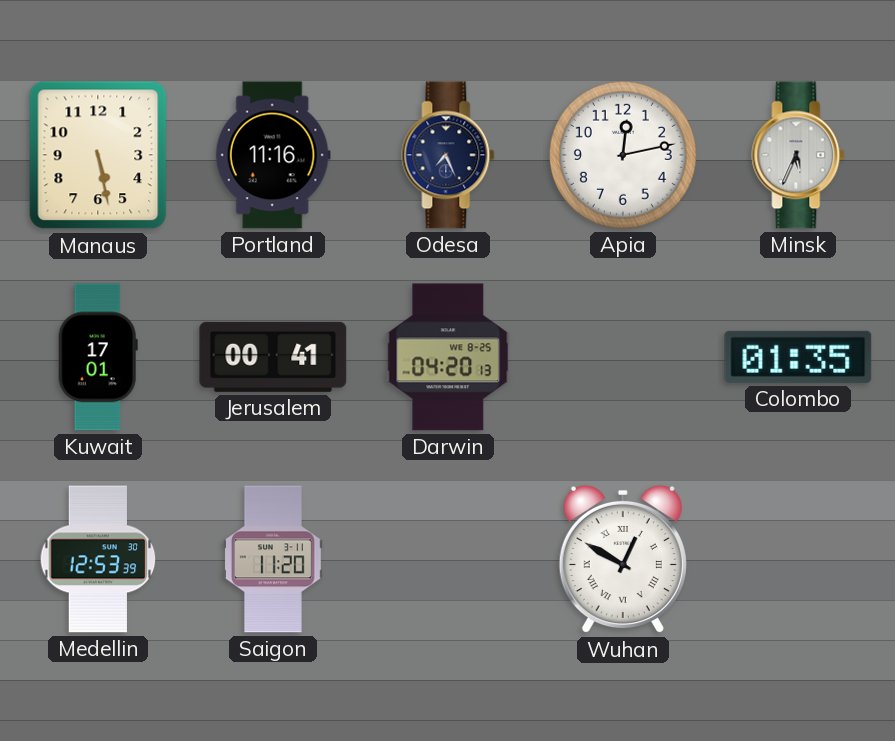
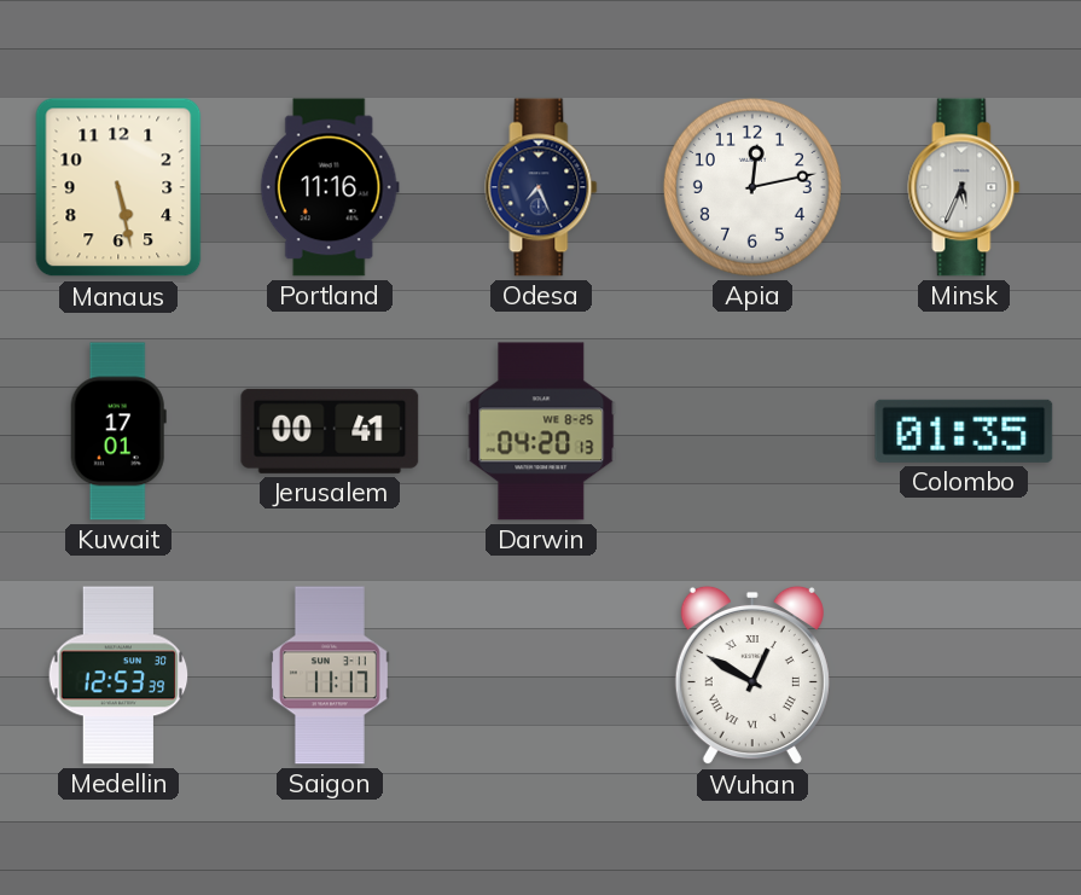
Saigon: 11:20 -> 11:17
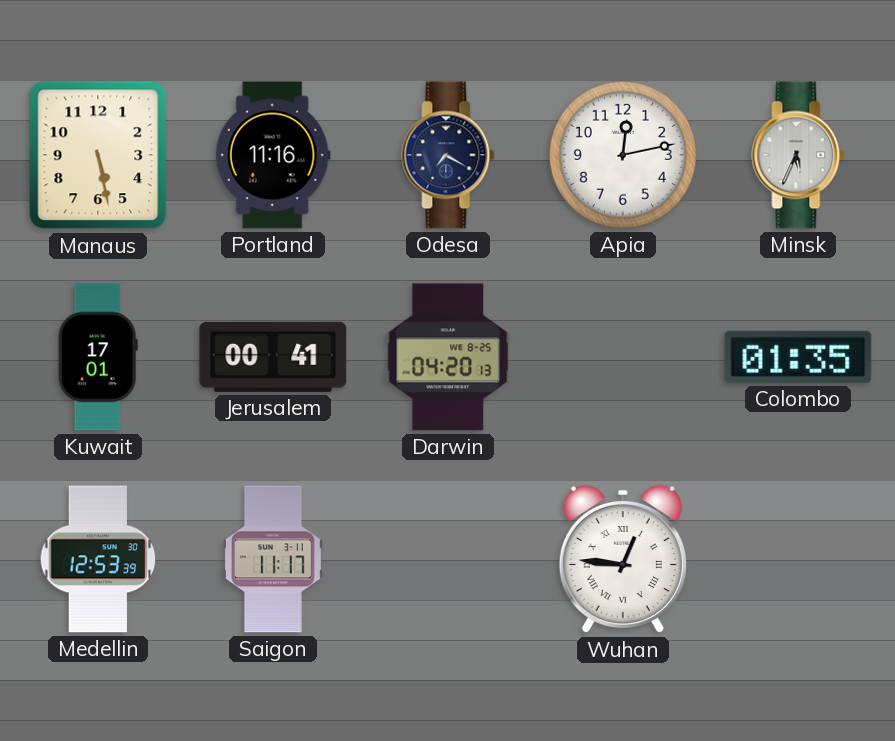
Odesa: 7:26 -> 7:20
Wuhan: 12:50 -> 12:46
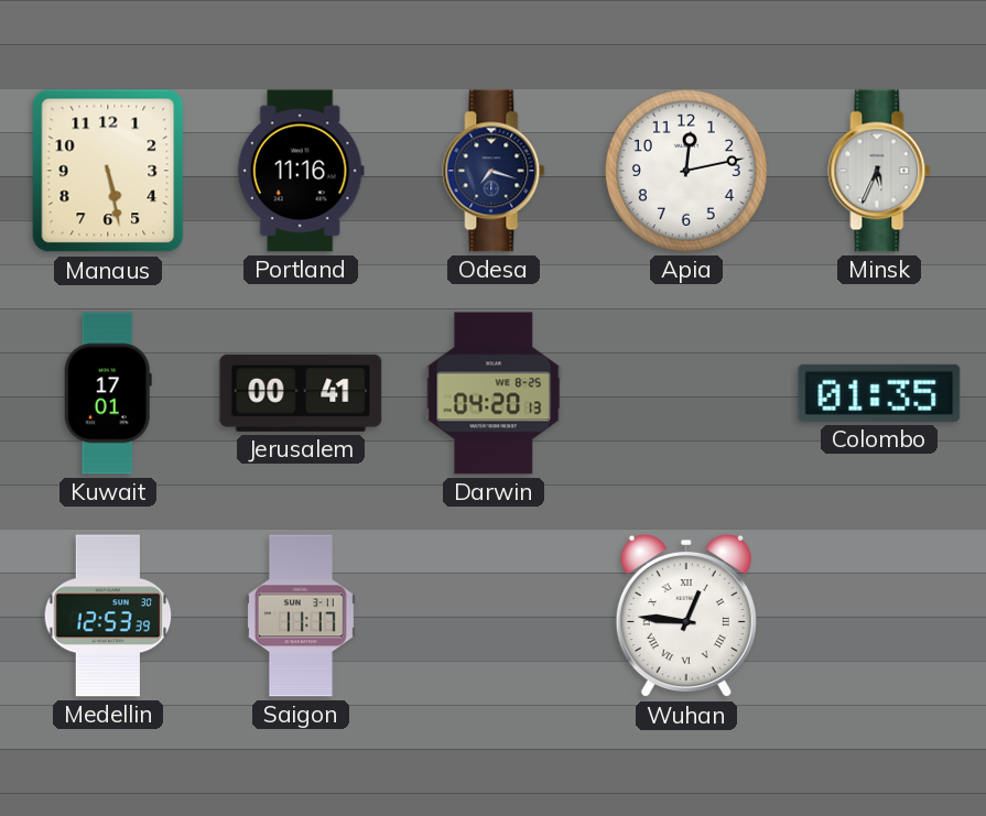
Odesa: 7:20 -> 7:18
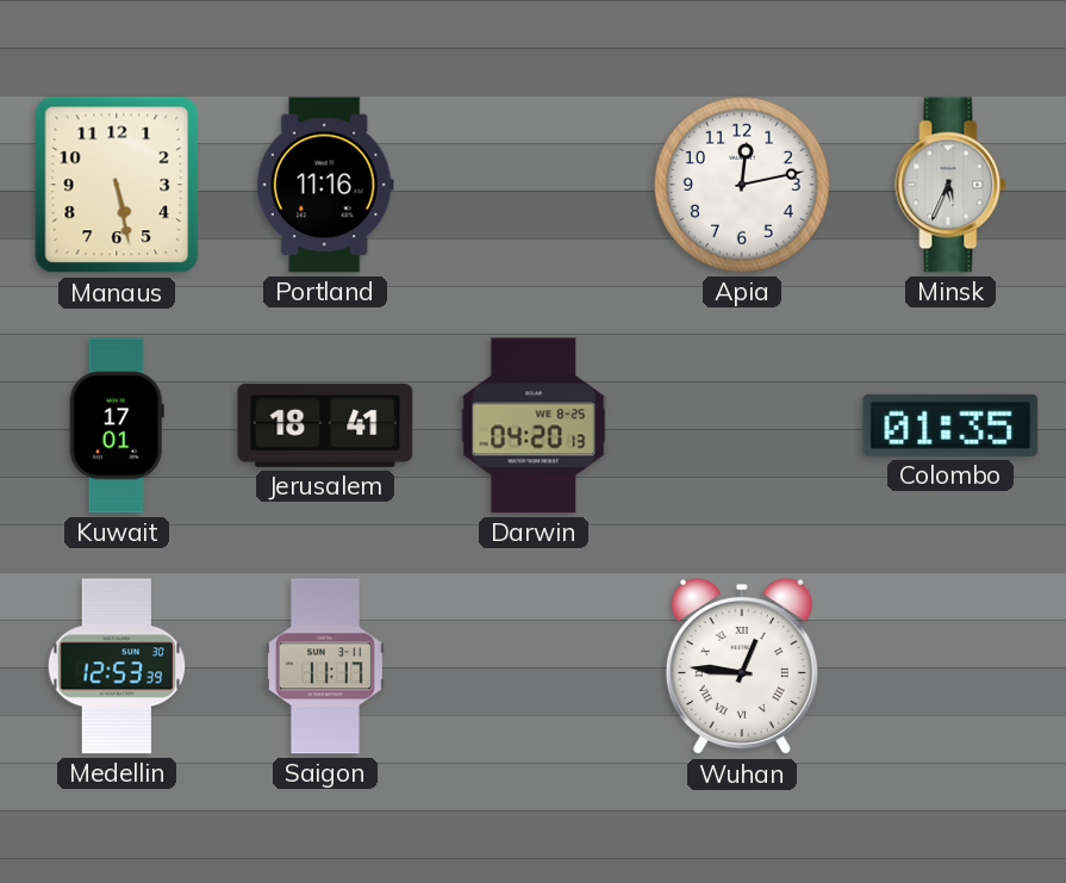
Odesa: 7:18 -> none
Jerusalem: 00:41 -> 18:41
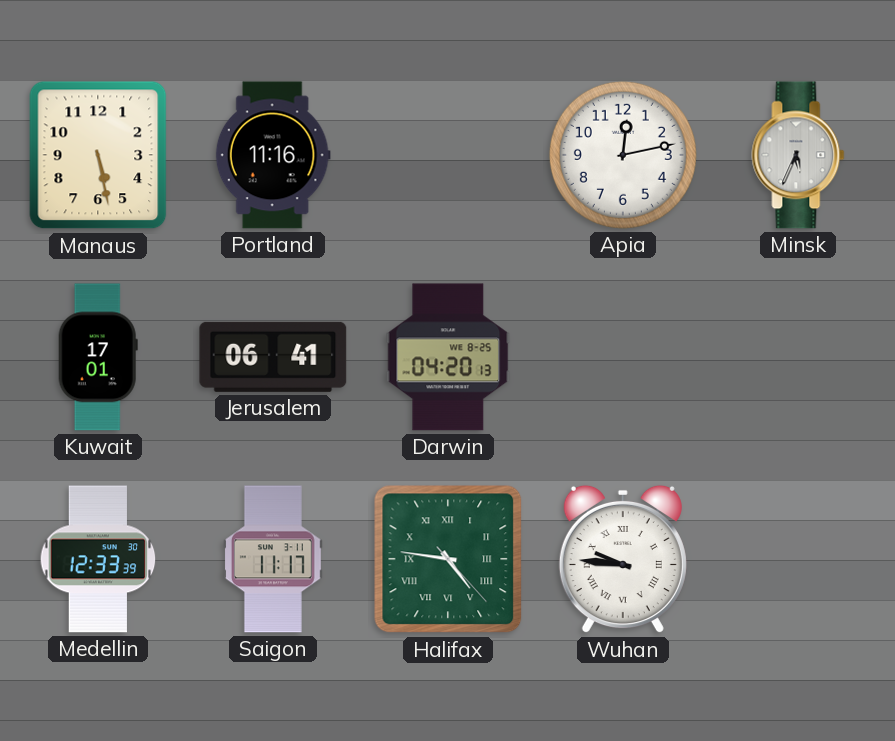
Jerusalem: 18:41 -> 06:41
Colombo: 01:35 -> none
Medellin: 12:53 -> 12:33
Halifax: none -> 4:46
Wuhan: 12:46 -> 9:46
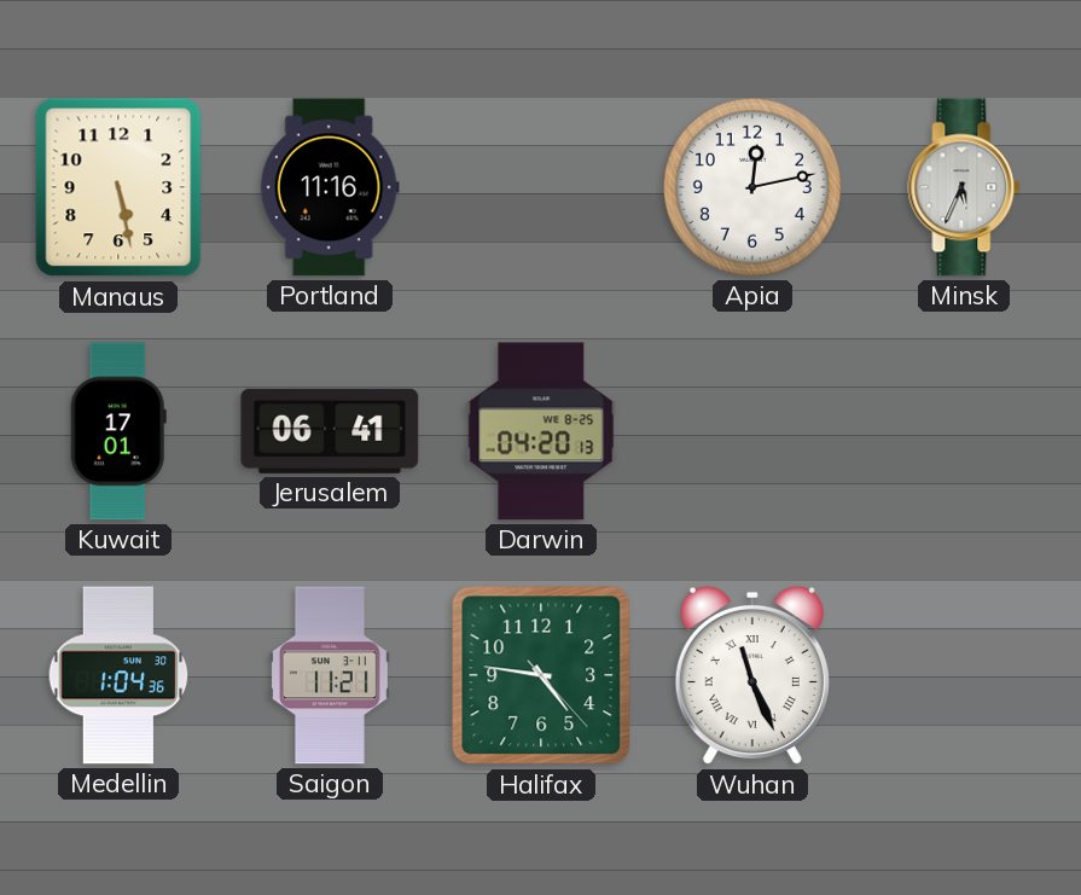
Medellin: 12:33 -> 1:04
Saigon: 11:17 -> 11:21
Halifax numerals: Roman -> Arabic
Wuhan: 9:46 -> 11:26
